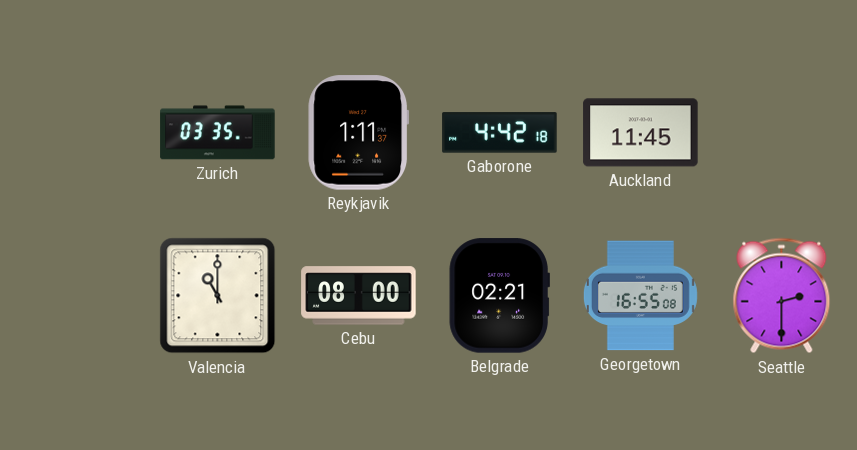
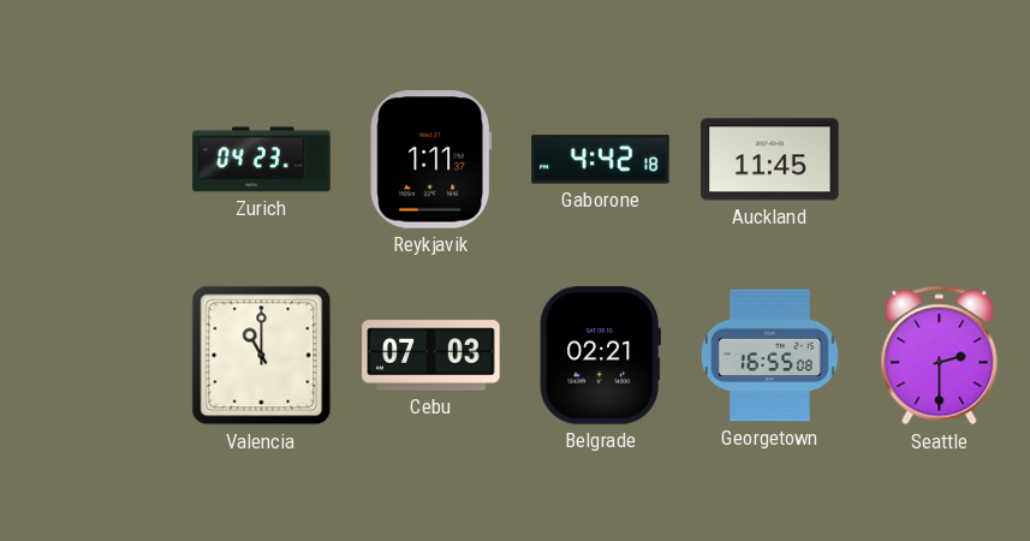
Zurich: 03:35 -> 04:23
Cebu: 08:00 -> 07:03
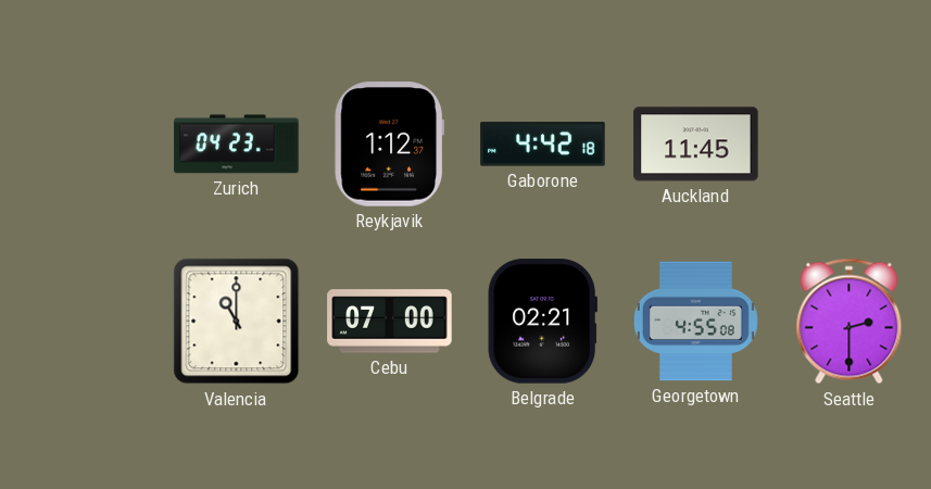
Reykjavik: 1:11 -> 1:12
Cebu: 07:03 -> 07:00
Georgetown: 16:55 -> 4:55
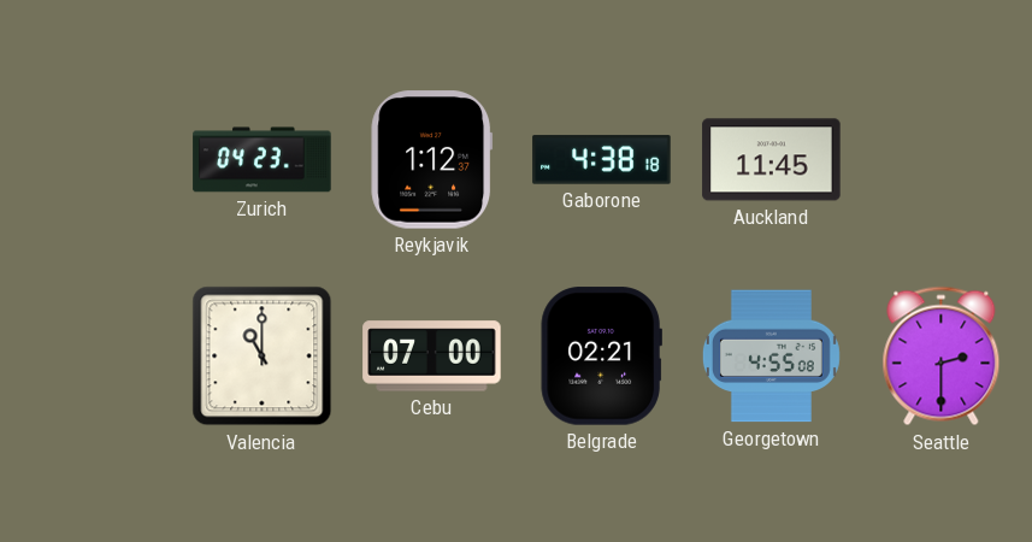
Gaborone: 4:42 -> 4:38
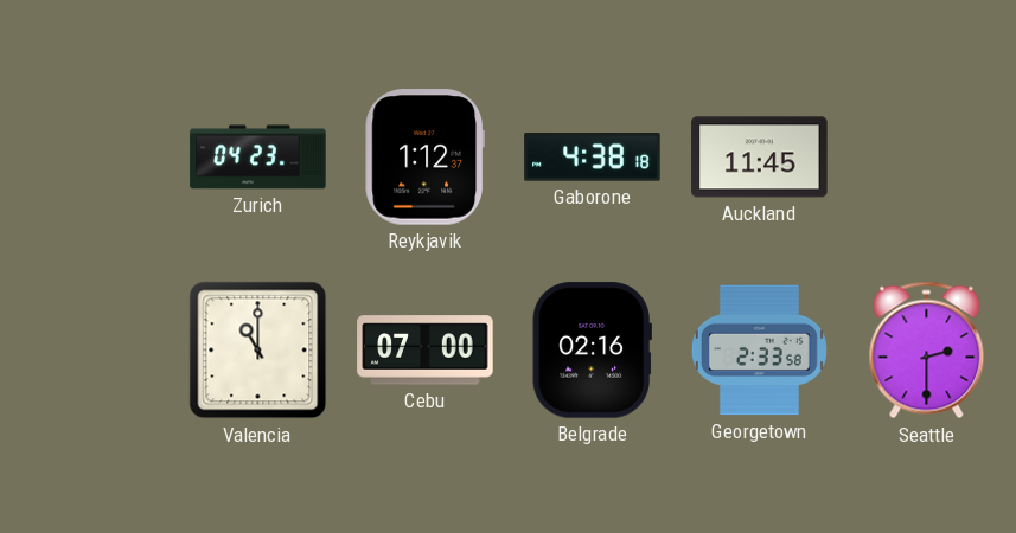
Belgrade: 02:21 -> 02:16
Georgetown: 4:55 -> 2:33
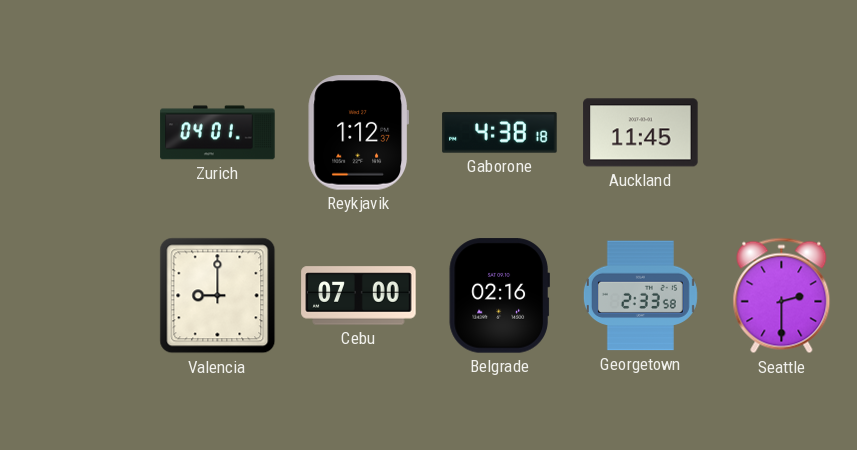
Zurich: 04:23 -> 04:01
Valencia: 11:00 -> 9:00
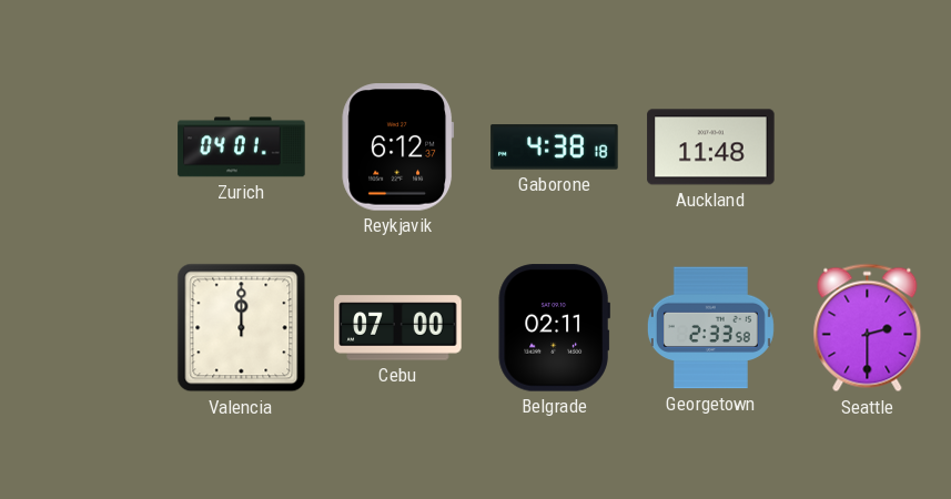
Reykjavik: 1:12 -> 6:12
Auckland: 11:45 -> 11:48
Valencia: 9:00 -> 12:00
Belgrade: 02:16 -> 02:11
